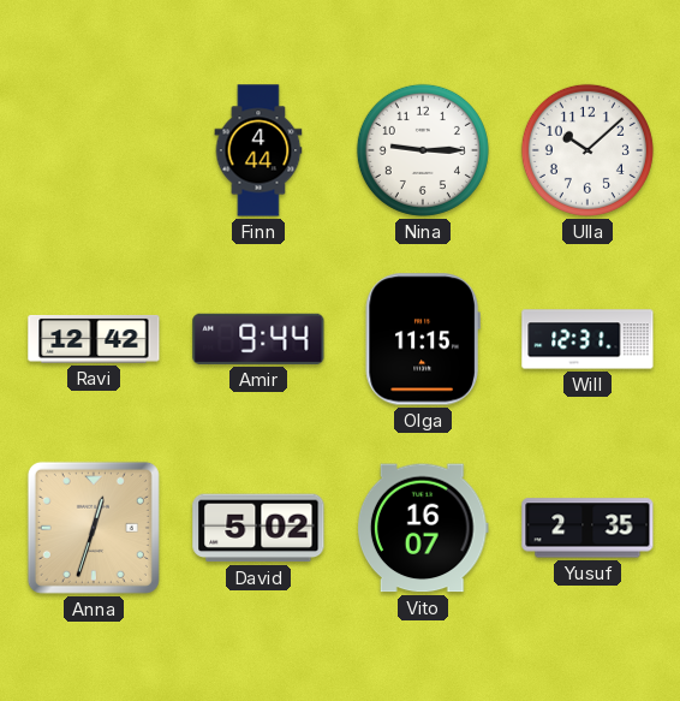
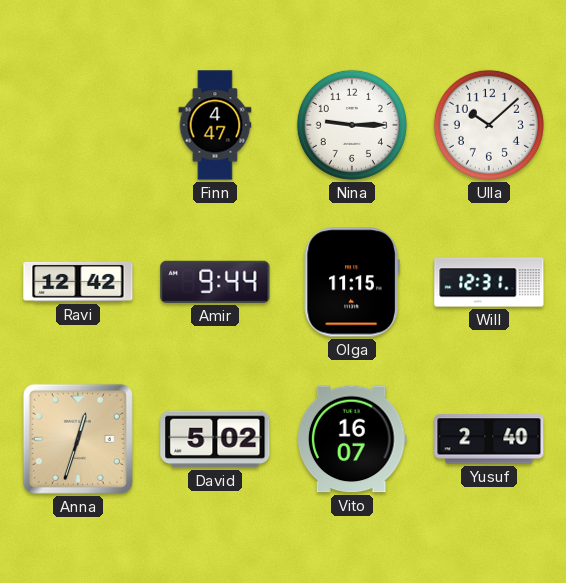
Finn: 4:44 -> 4:47
Yusuf: 2:35 -> 2:40
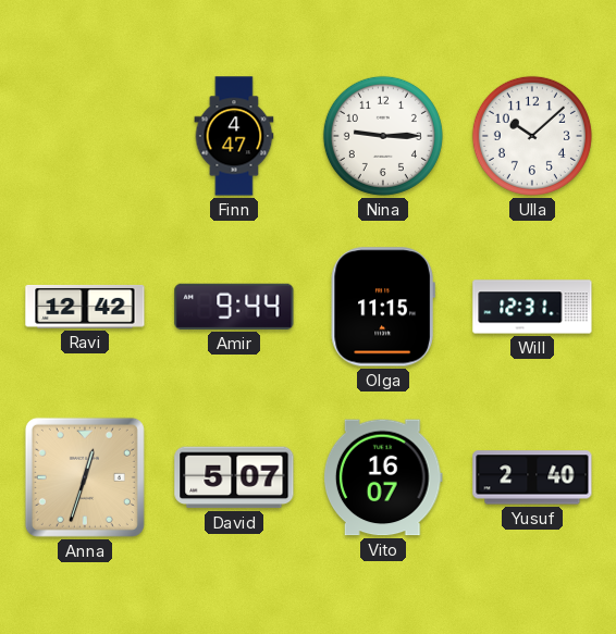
David: 5:02 -> 5:07
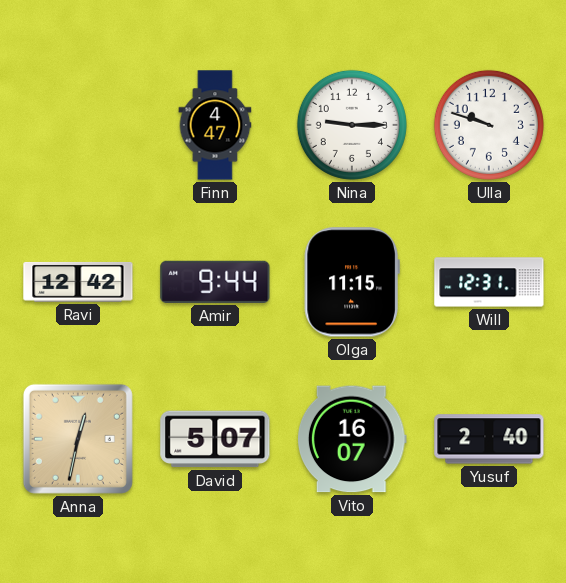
Ulla: 10:08 -> 9:48
Anna: 12:33 -> 12:32
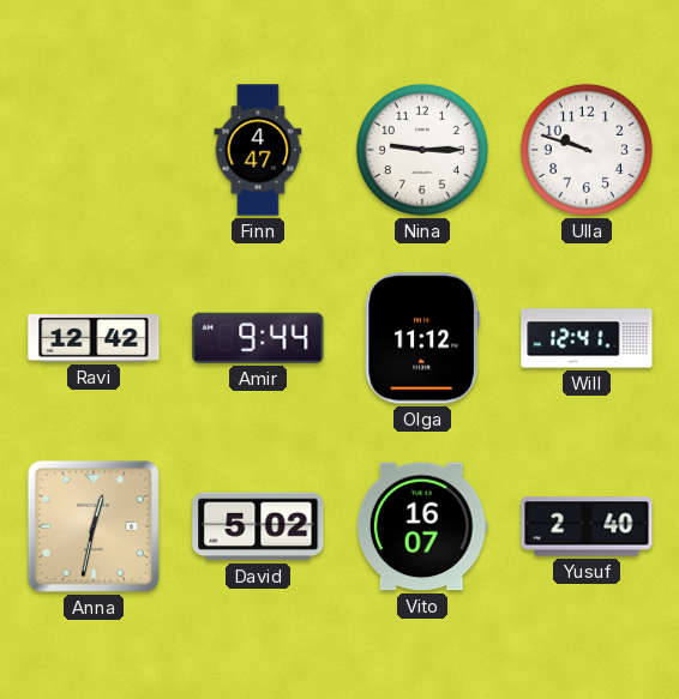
Olga: 11:15 -> 11:12
Will: 12:31 -> 12:41
David: 5:07 -> 5:02
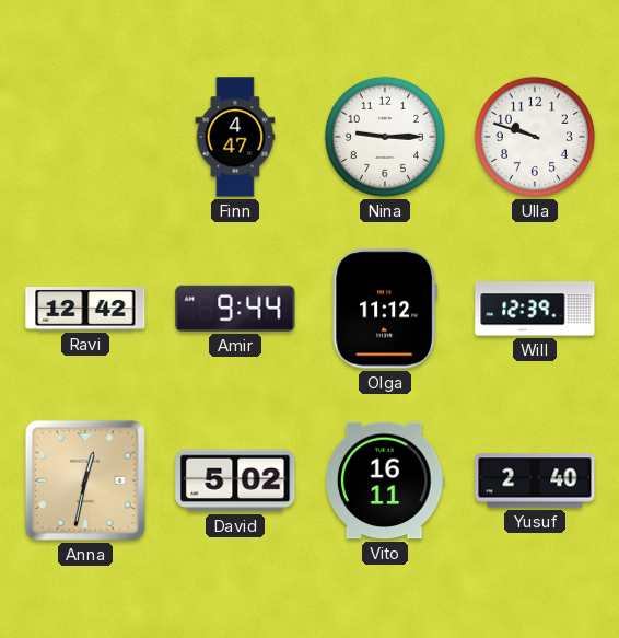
Will: 12:41 -> 12:39
Vito: 16:07 -> 16:11
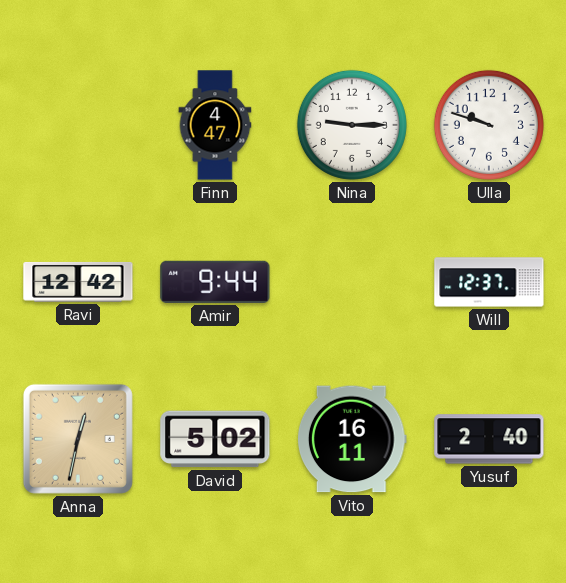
Olga: 11:12 -> none
Will: 12:39 -> 12:37
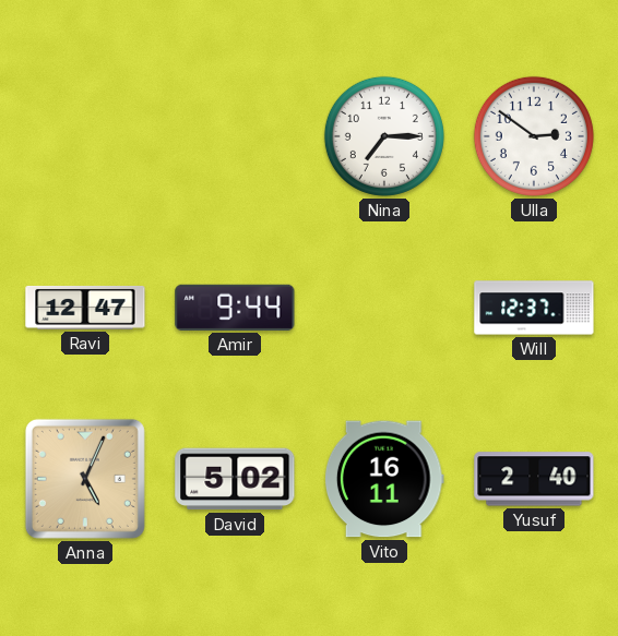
Finn: 4:47 -> none
Nina: 9:15 -> 7:15
Ulla: 9:48 -> 2:51
Ravi: 12:42 -> 12:47
Anna: 12:32 -> 5:04
